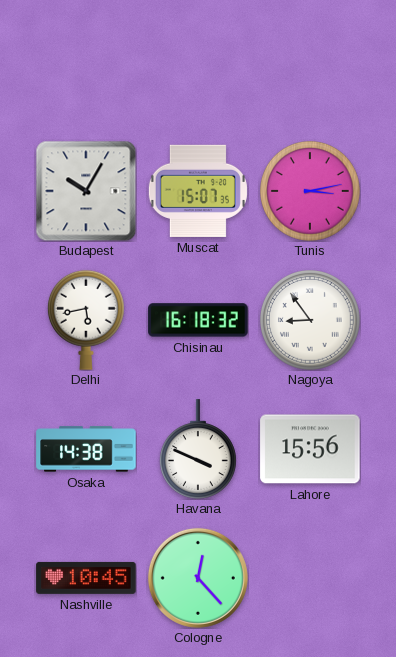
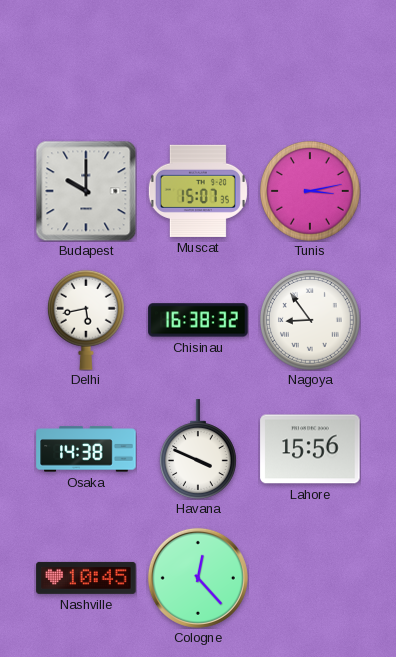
Budapest: 10:05 -> 10:00
Chisinau: 16:18 -> 16:38
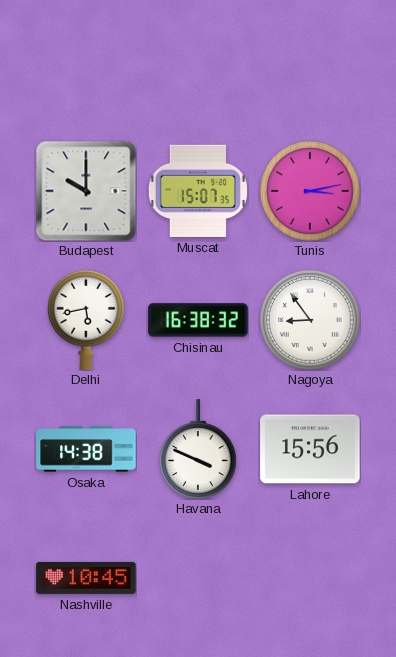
Cologne: 12:23 -> none
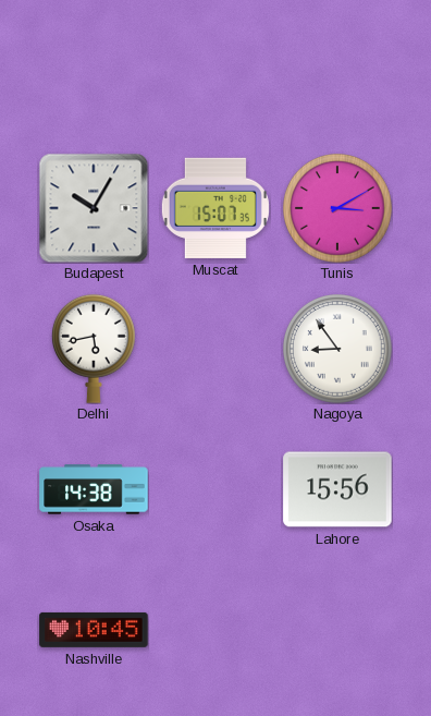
Budapest: 10:00 -> 10:05
Tunis: 3:13 -> 3:10
Chisinau: 16:38 -> none
Havana: 3:49 -> none
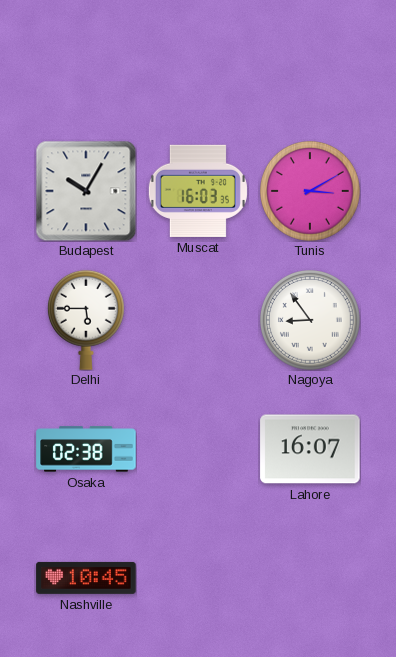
Muscat: 15:07 -> 16:03
Delhi: 5:43 -> 5:45
Osaka: 14:38 -> 02:38
Lahore: 15:56 -> 16:07
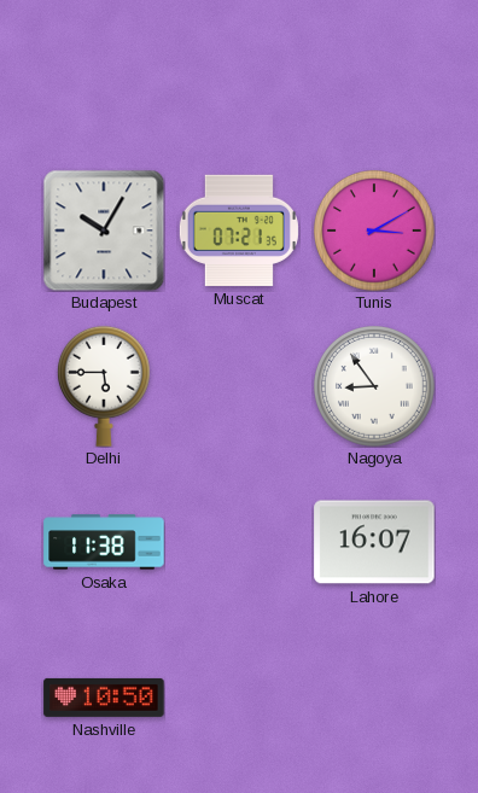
Muscat: 16:03 -> 07:21
Osaka: 02:38 -> 11:38
Nashville: 10:45 -> 10:50
